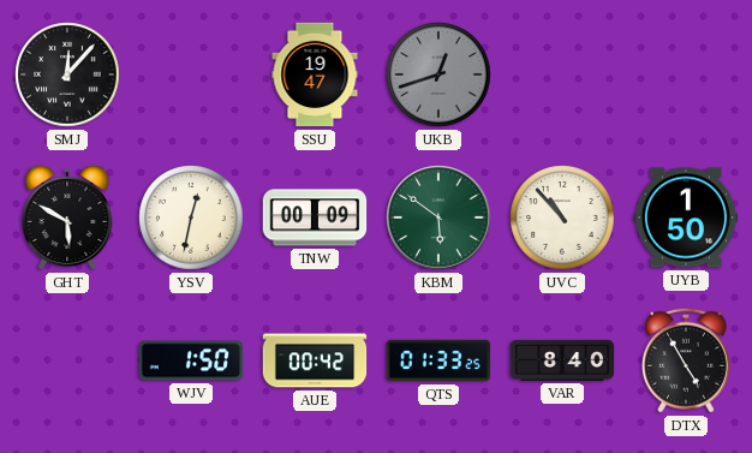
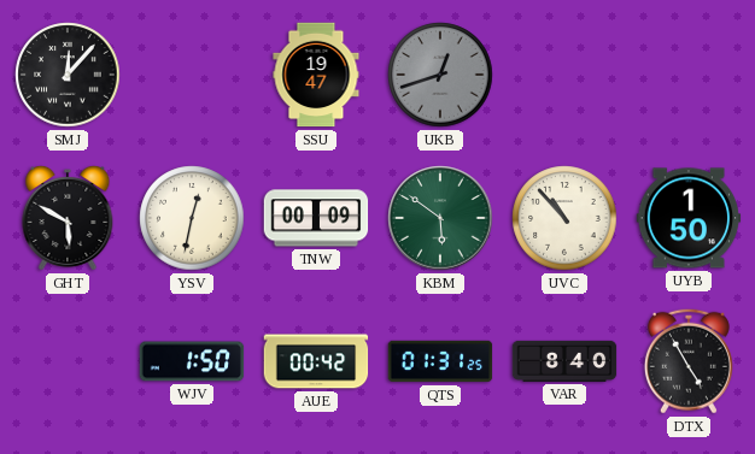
QTS: 01:33 -> 01:31
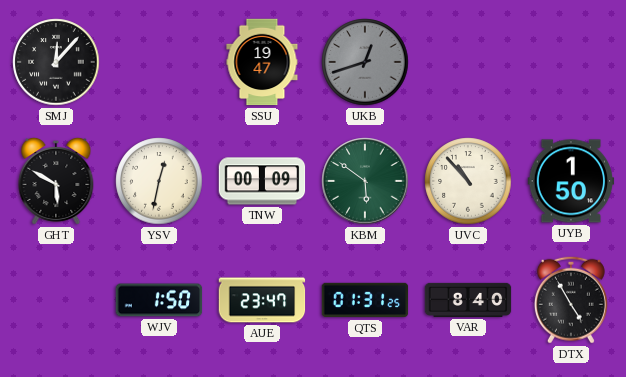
AUE: 00:42 -> 23:47
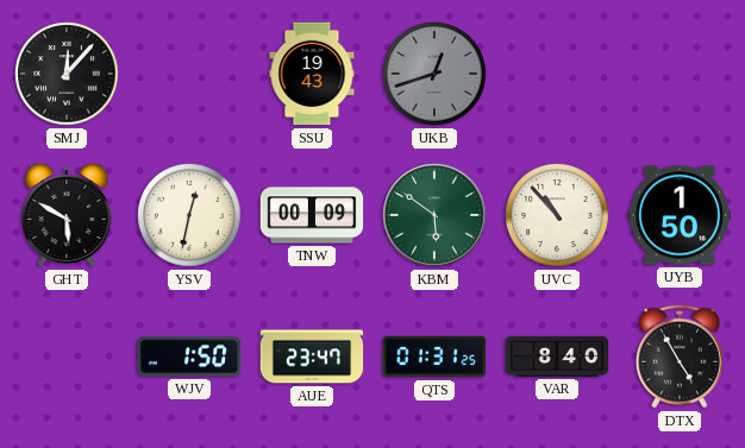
SSU: 19:47 -> 19:43
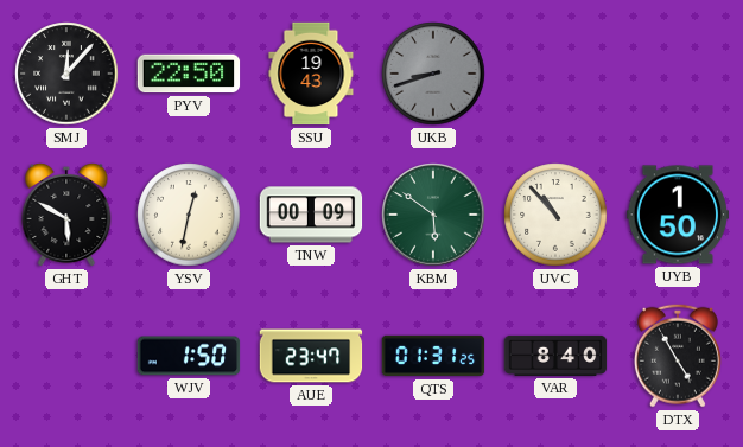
PYV: none -> 22:50
UKB: 12:42 -> 8:42
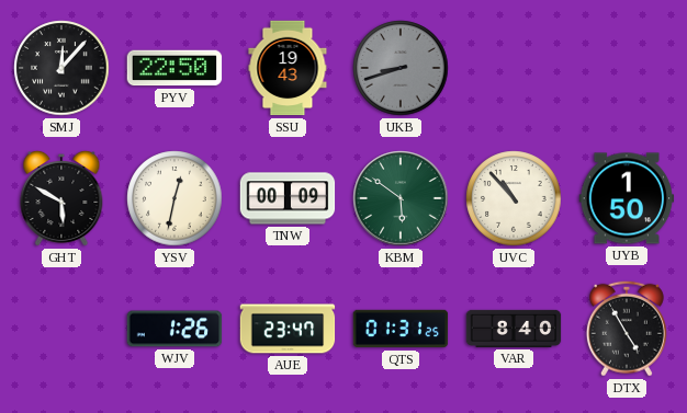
WJV: 1:50 -> 1:26
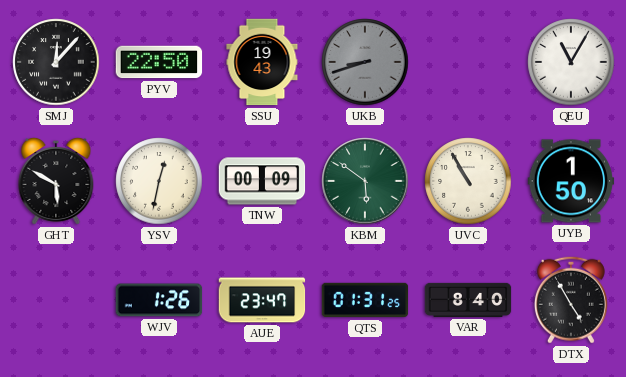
QEU: none -> 11:05
UVC: 10:53 -> 10:55
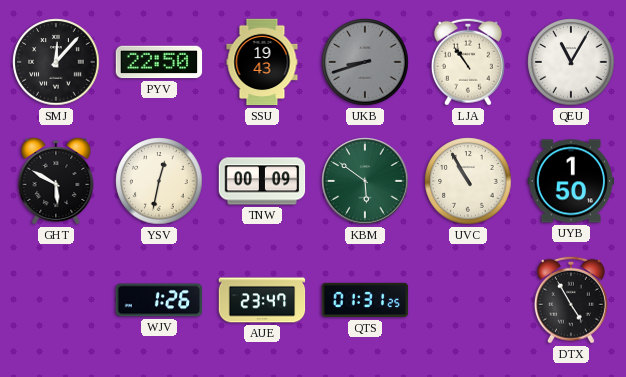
LJA: none -> 10:54
VAR: 8:40 -> none
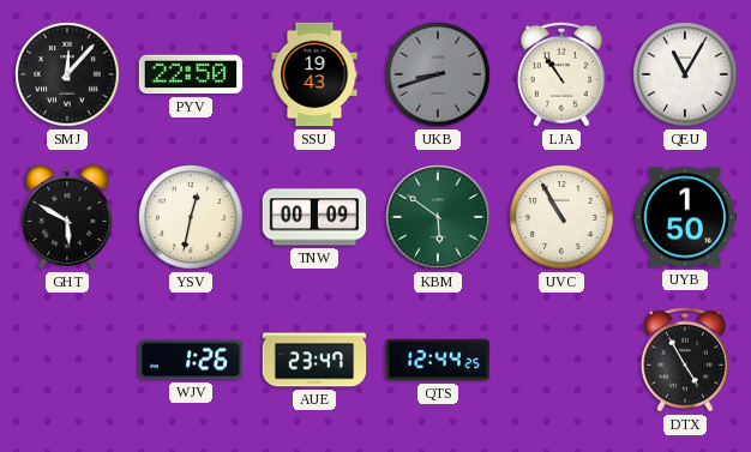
QTS: 01:31 -> 12:44
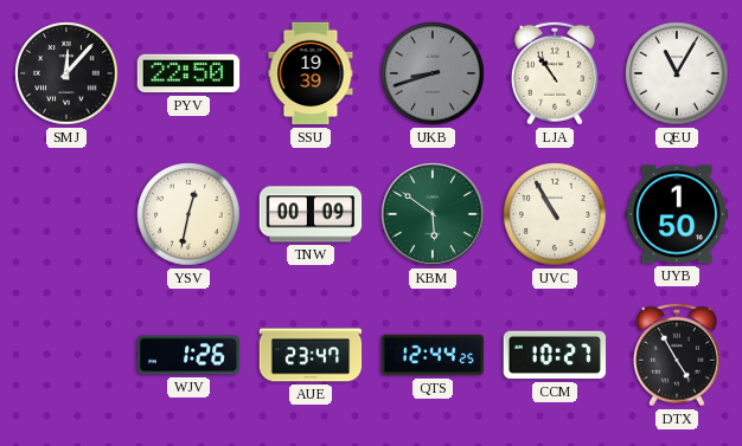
SSU: 19:43 -> 19:39
GHT: 5:50 -> none
CCM: none -> 10:27
